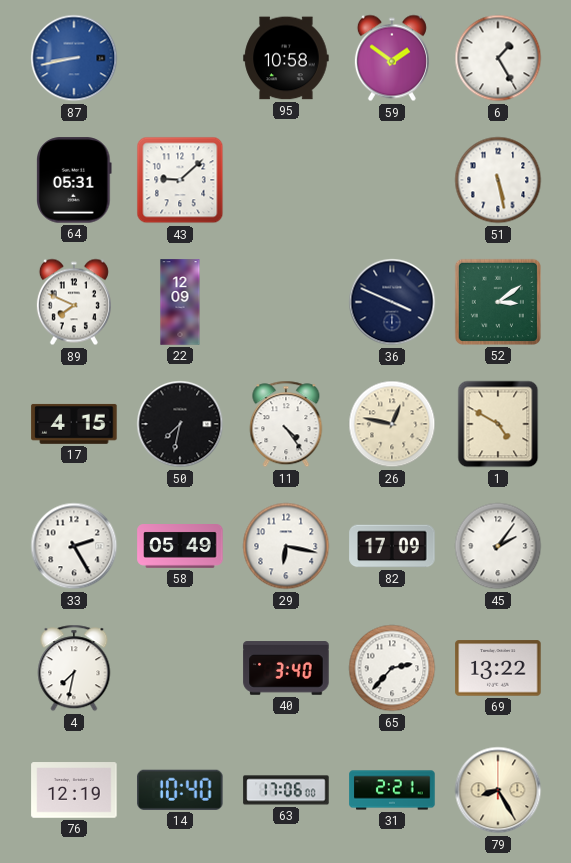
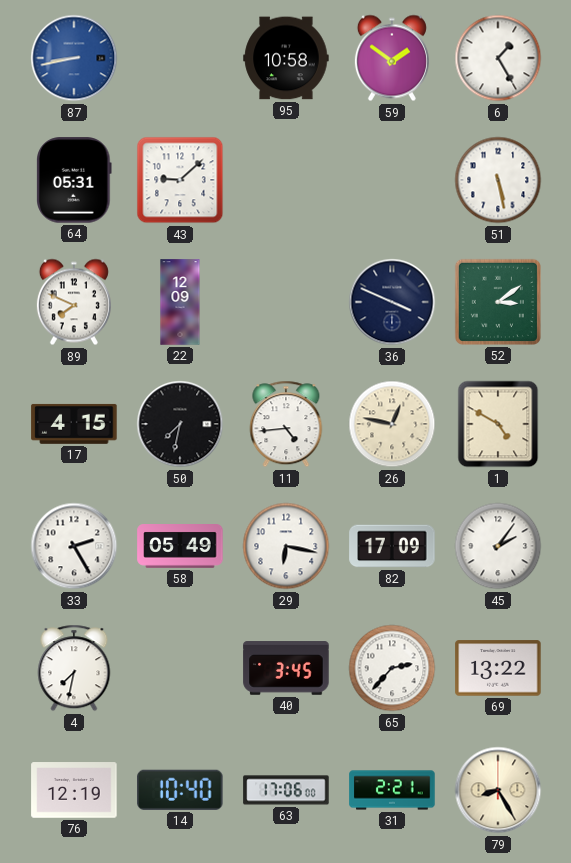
11: 4:24 -> 4:44
40: 3:40 -> 3:45
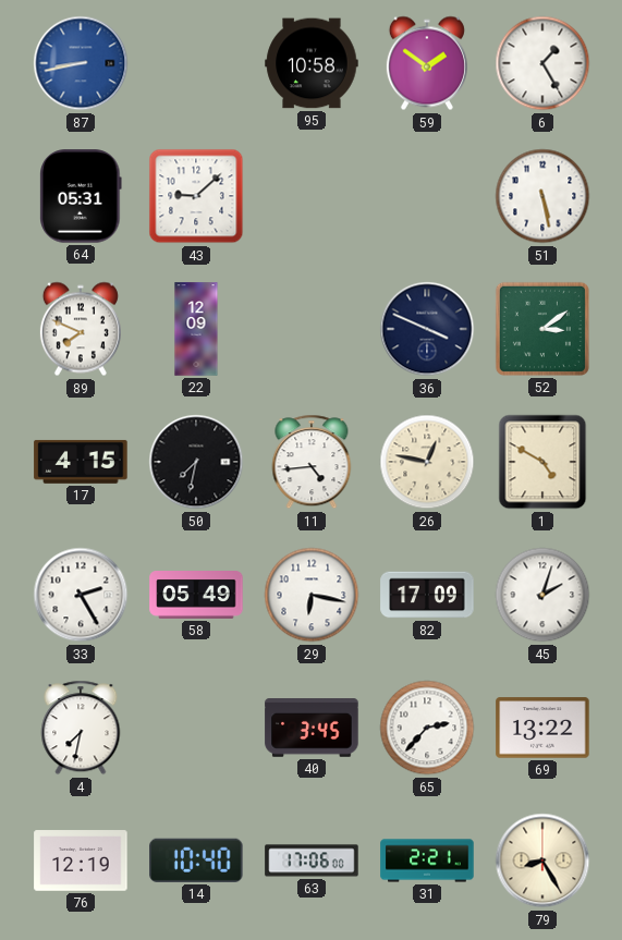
45: 2:06 -> 2:03
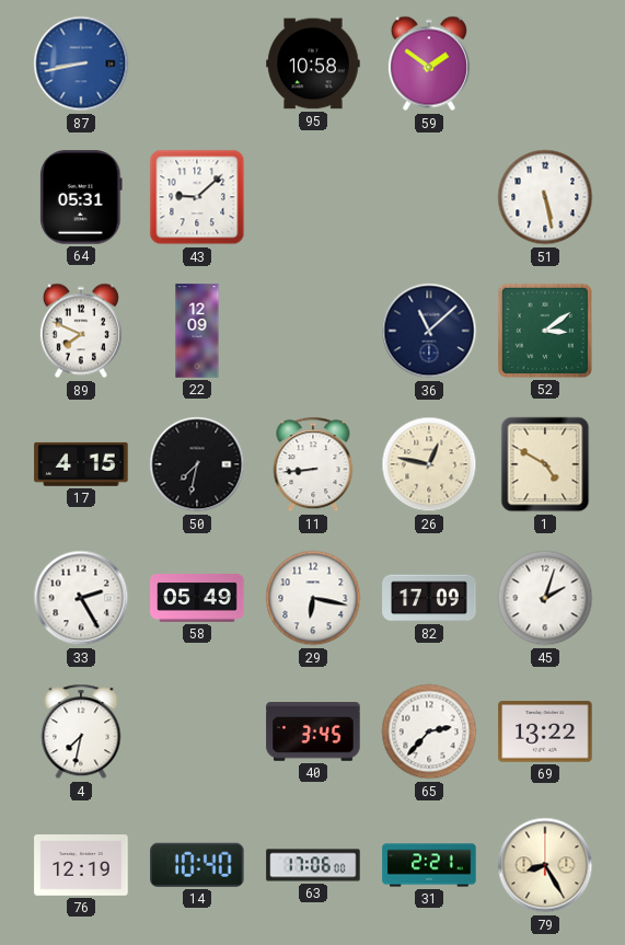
6: 1:25 -> none
36: 3:49 -> 11:08
11: 4:44 -> 8:44
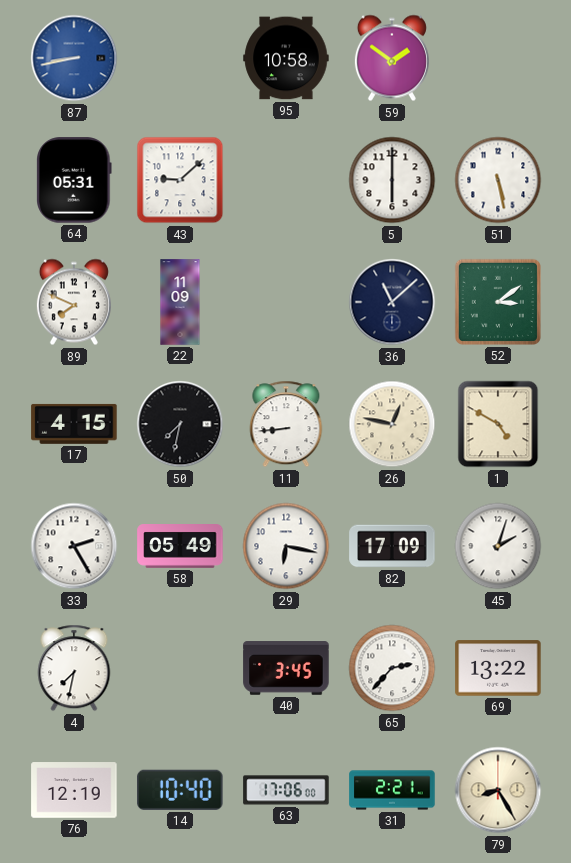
5: none -> 6:00
22: 12:09 -> 11:09
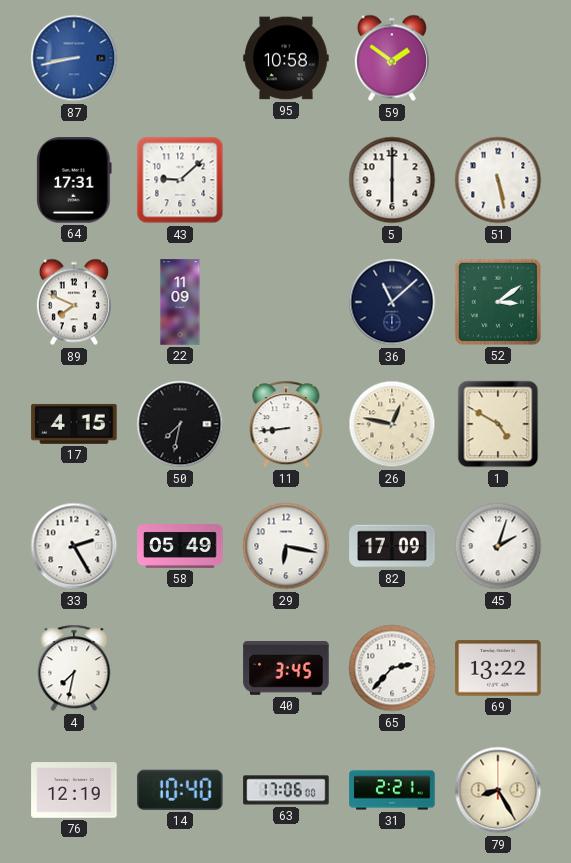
64: 05:31 -> 17:31
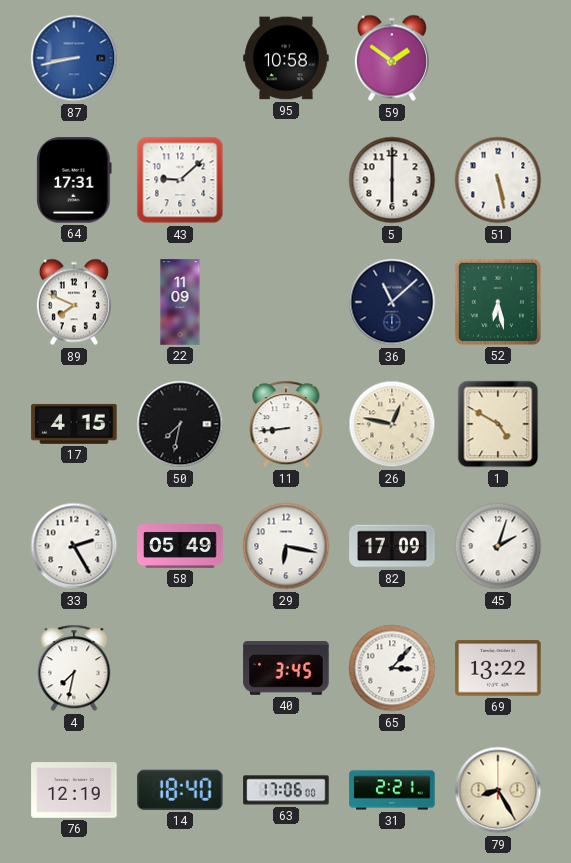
52: 3:09 -> 6:28
65: 2:37 -> 3:07
14: 10:40 -> 18:40
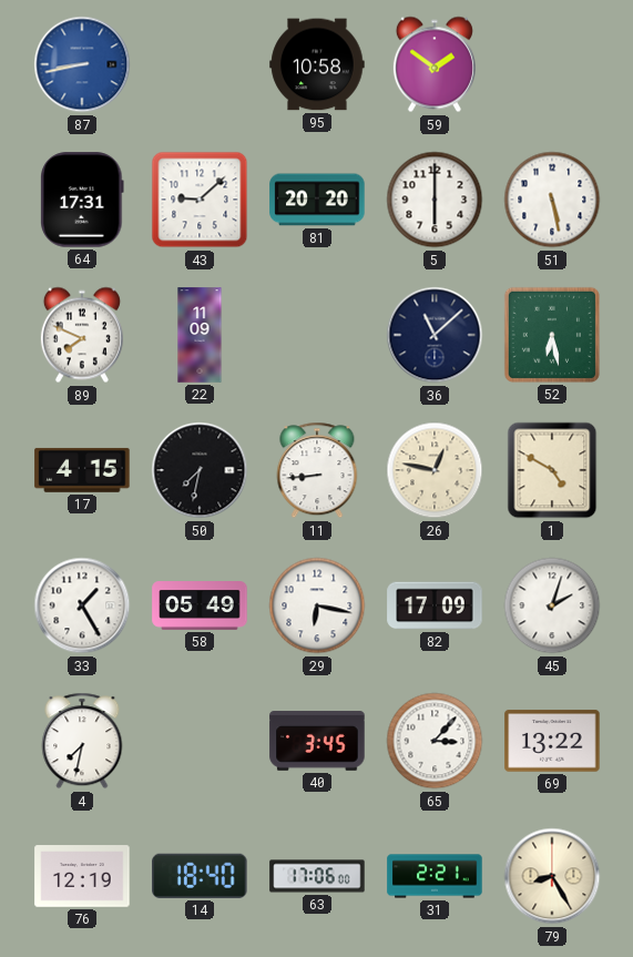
81: none -> 20:20
33: 2:25 -> 1:25
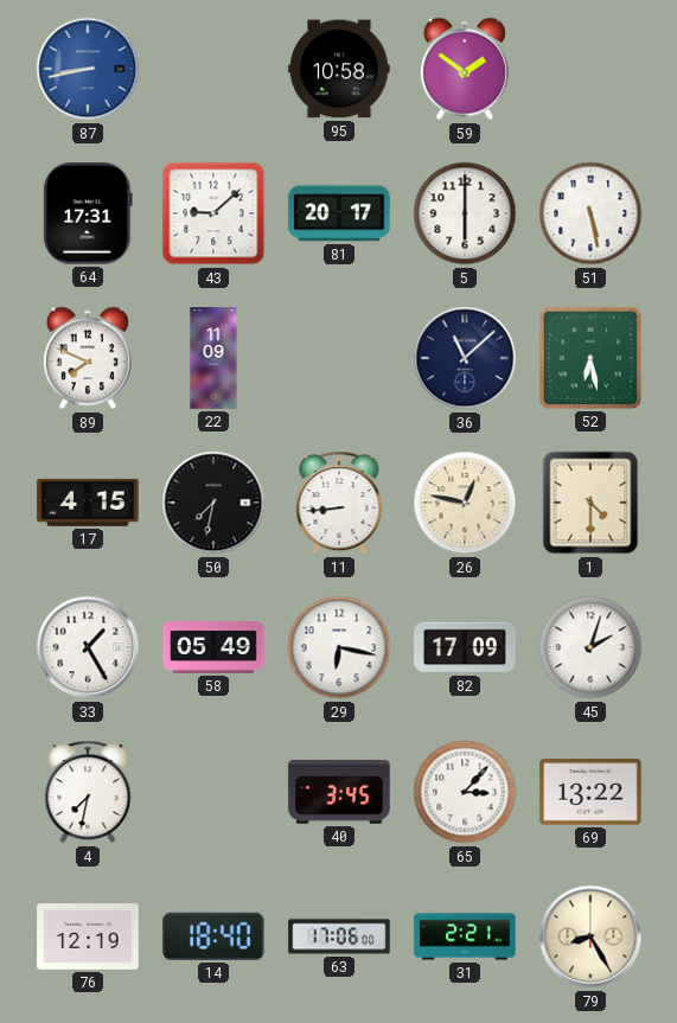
81: 20:20 -> 20:17
1: 4:50 -> 4:30
